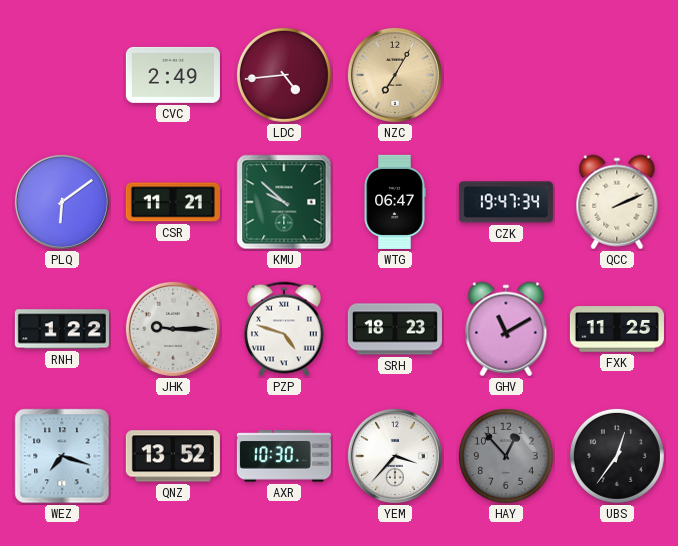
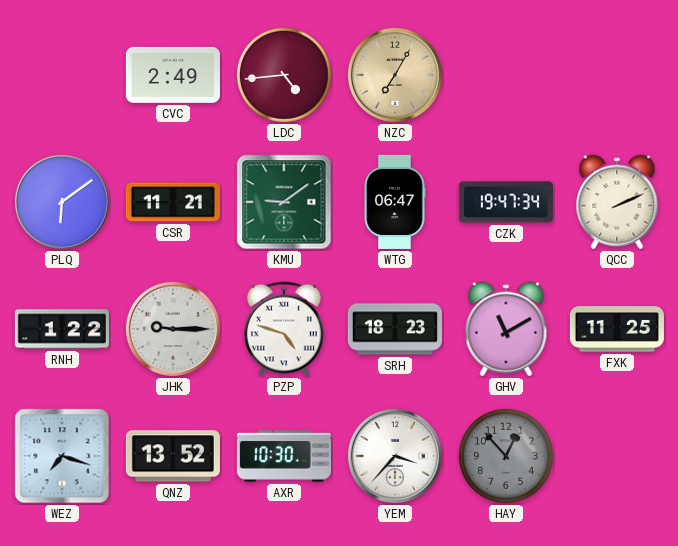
KMU: 9:52 -> 9:09
UBS: 12:36 -> none
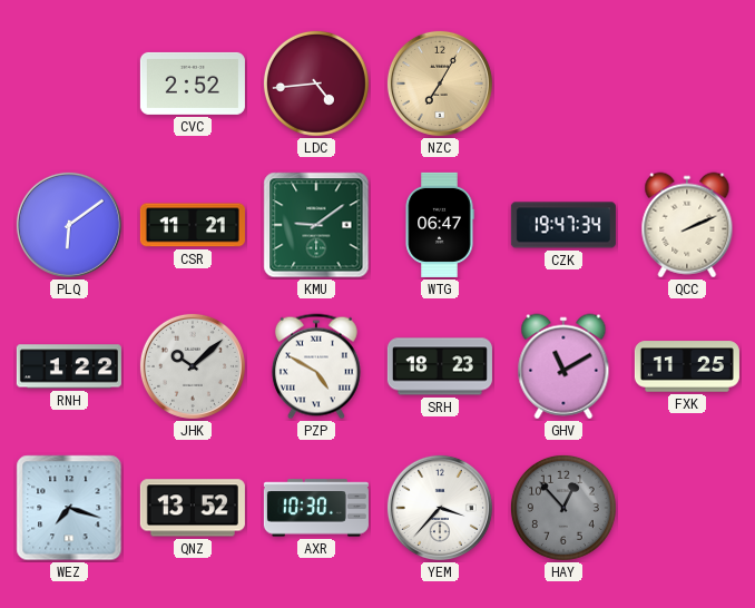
CVC: 2:49 -> 2:52
JHK: 9:15 -> 10:08
PZP: 4:48 -> 4:50
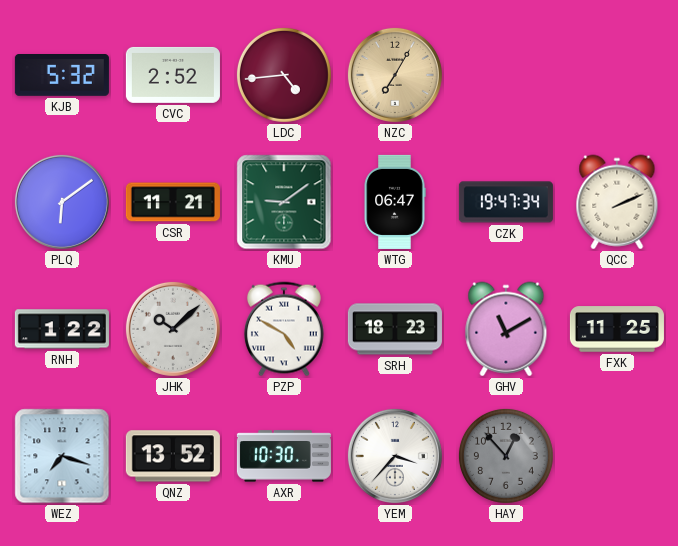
KJB: none -> 5:32
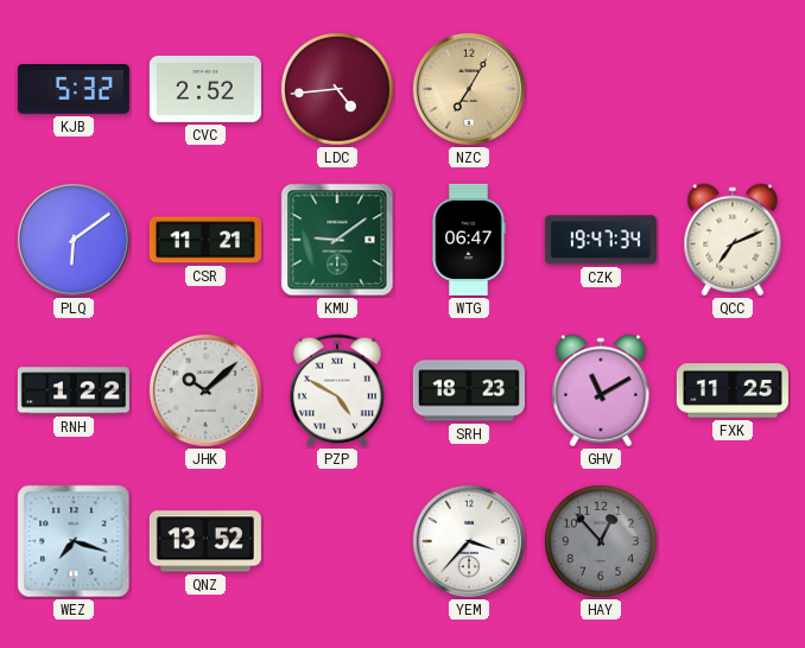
QCC: 2:11 -> 7:11
AXR: 10:30 -> none
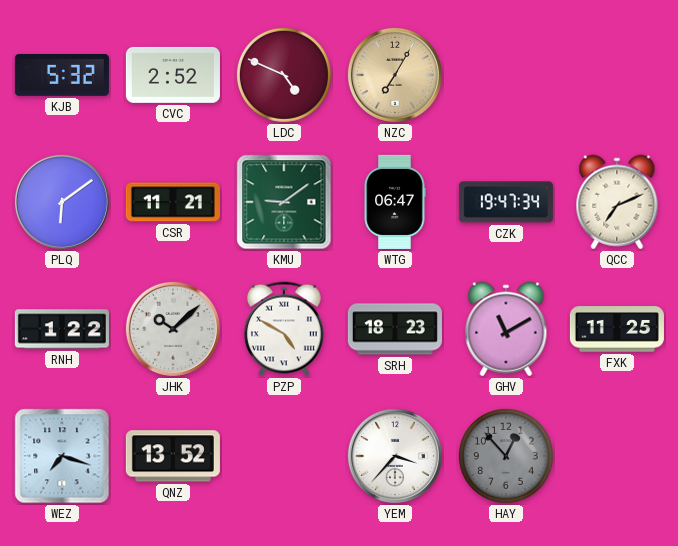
LDC: 4:44 -> 4:49
